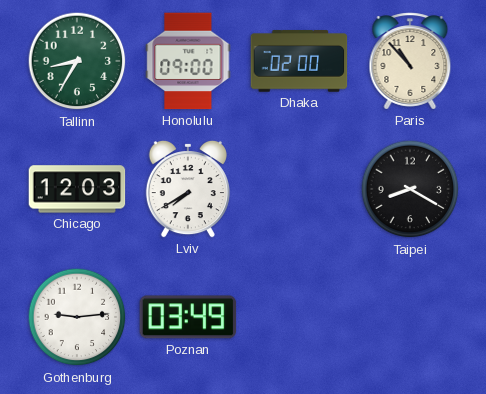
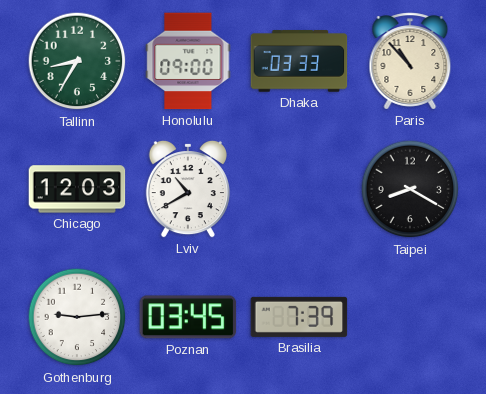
Dhaka: 02:00 -> 03:33
Lviv: 7:40 -> 10:40
Poznan: 03:49 -> 03:45
Brasilia: none -> 7:39
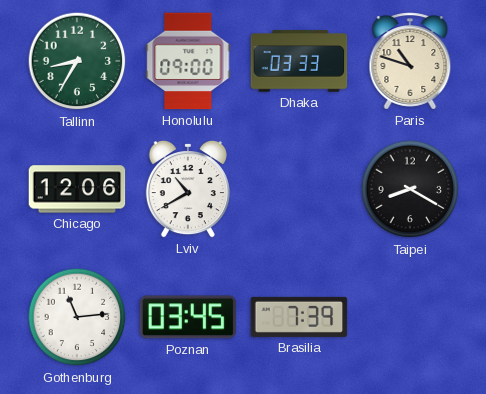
Paris: 10:53 -> 10:48
Chicago: 12:03 -> 12:06
Gothenburg: 9:14 -> 11:14
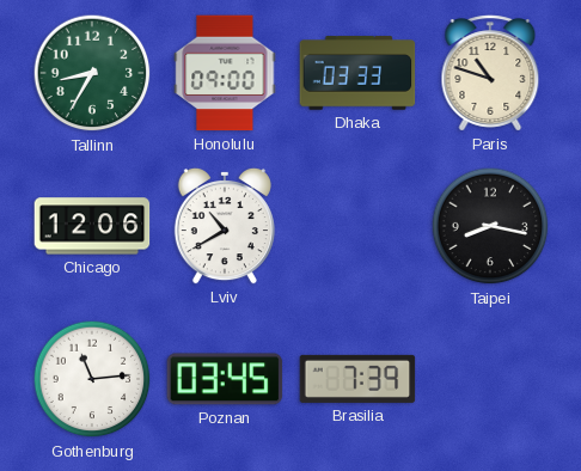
Taipei: 8:20 -> 8:17
